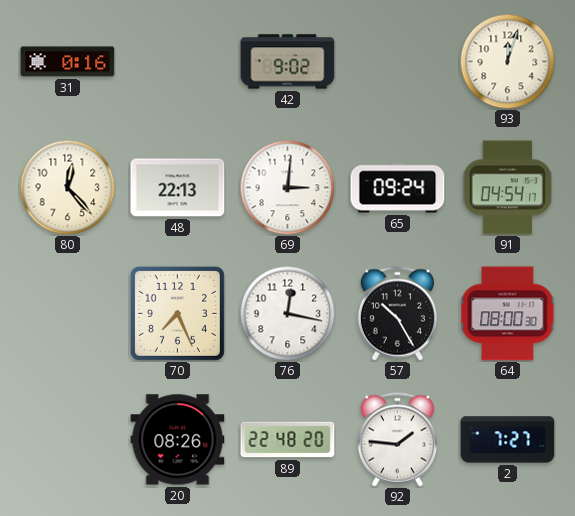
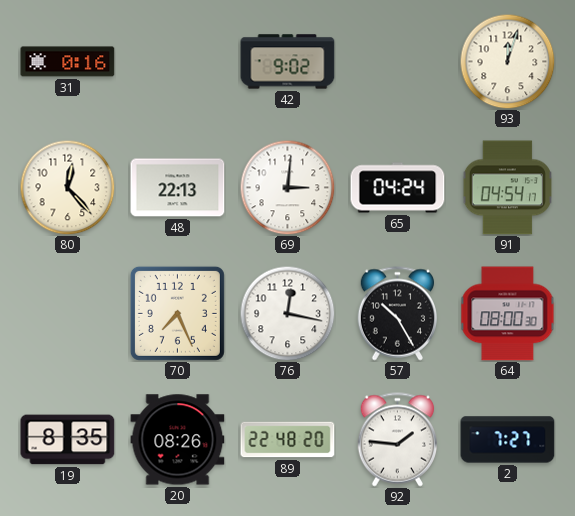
65: 09:24 -> 04:24
19: none -> 8:35
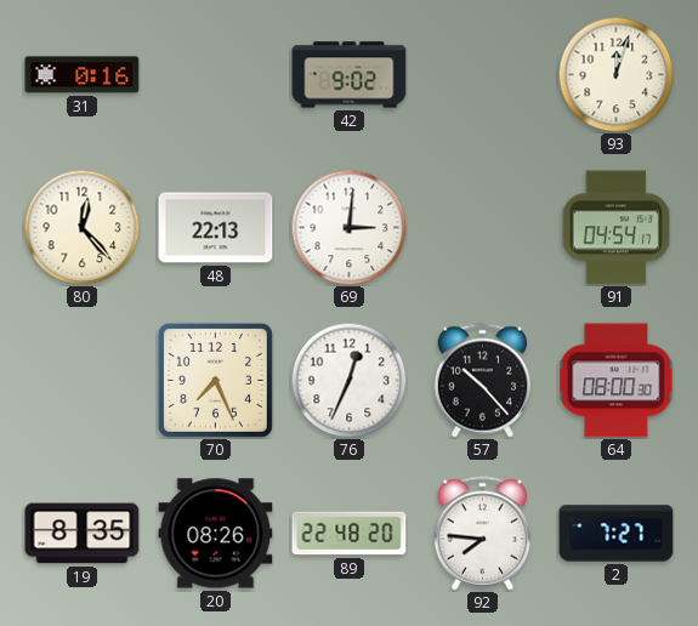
65: 04:24 -> none
76: 12:17 -> 12:34
57: 10:25 -> 10:23
92: 1:46 -> 7:46
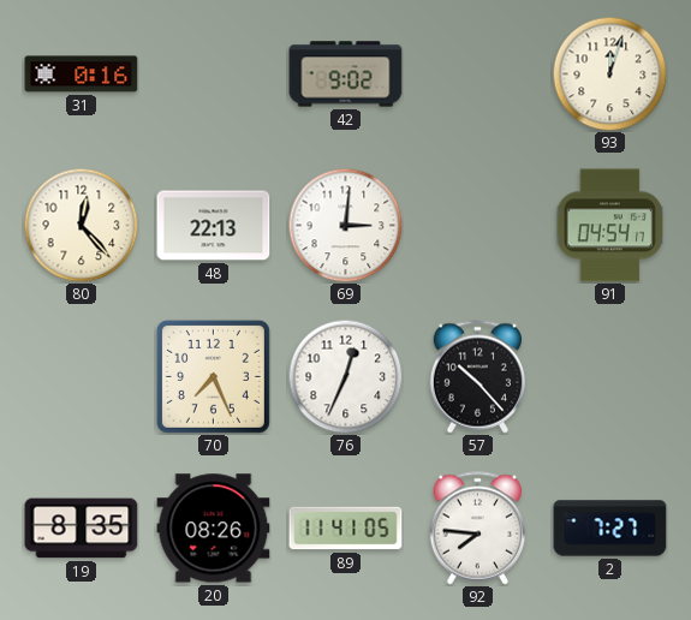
64: 08:00 -> none
89: 22:48 -> 11:41
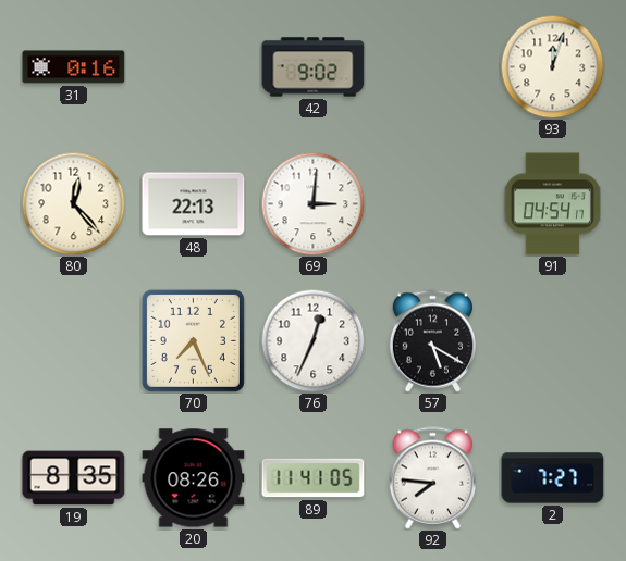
57: 10:23 -> 5:20
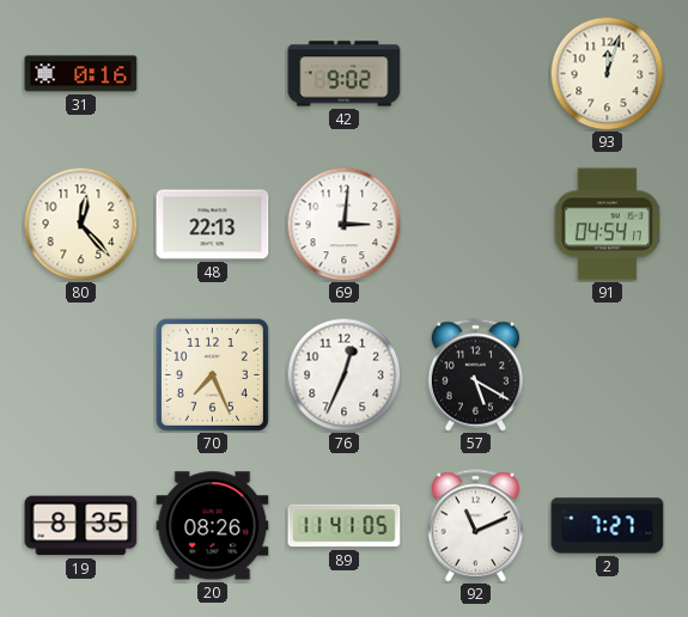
92: 7:46 -> 11:11
